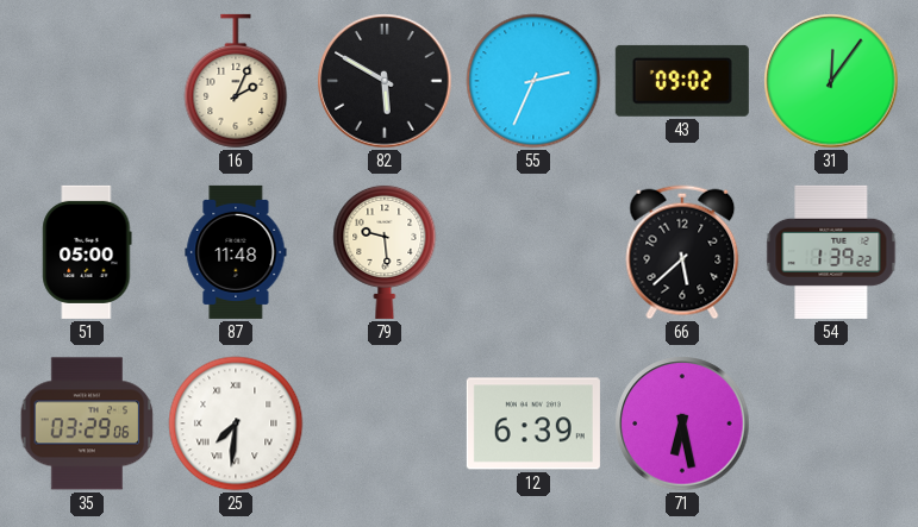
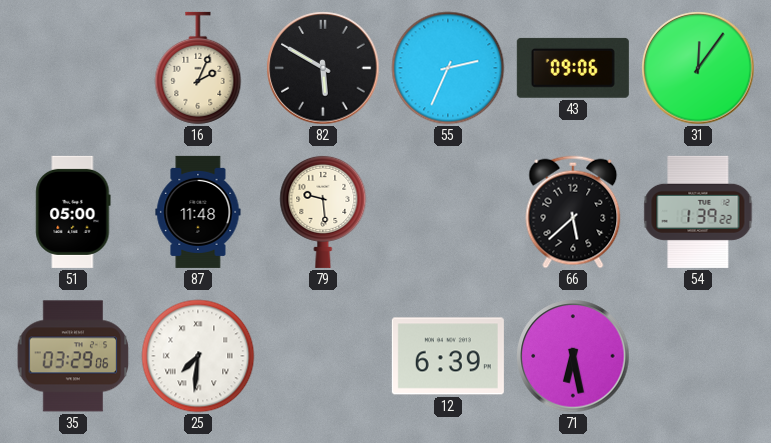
43: 09:02 -> 09:06
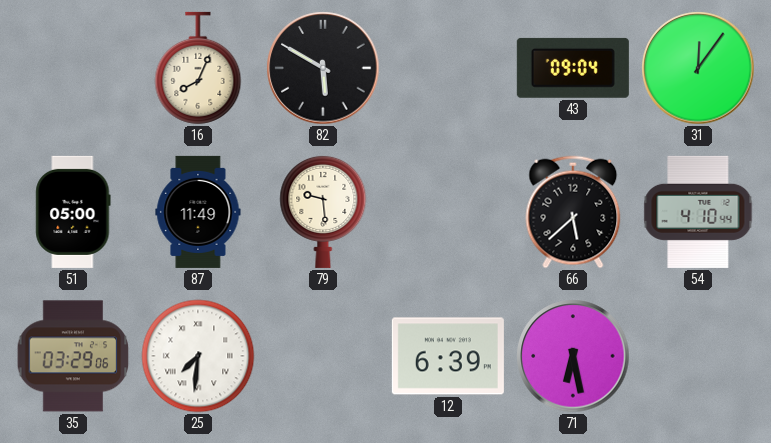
16: 2:04 -> 8:04
55: 2:34 -> none
43: 09:06 -> 09:04
87: 11:48 -> 11:49
54: 1:39 -> 4:10
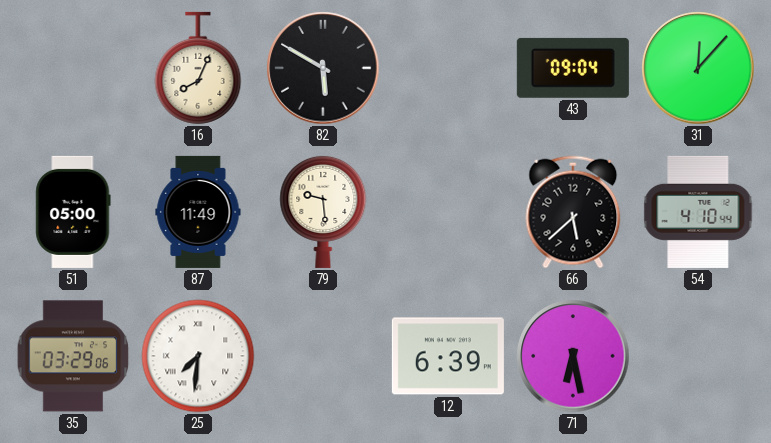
31: 12:06 -> 12:07
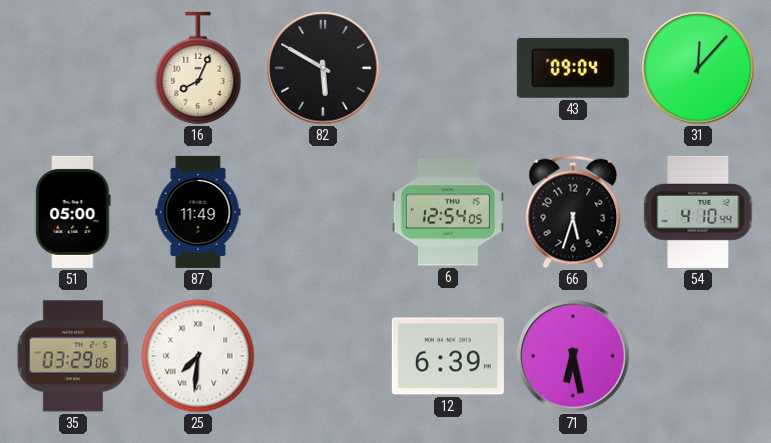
79: 9:29 -> none
6: none -> 12:54
66: 5:38 -> 5:33
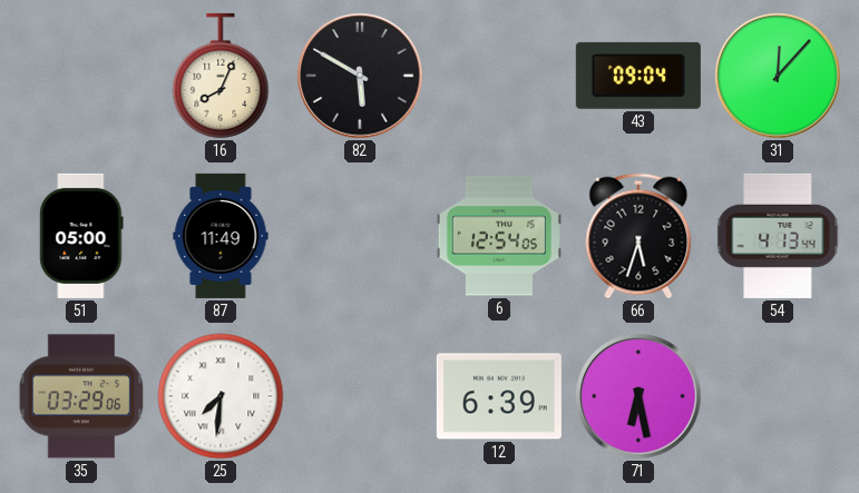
54: 4:10 -> 4:13
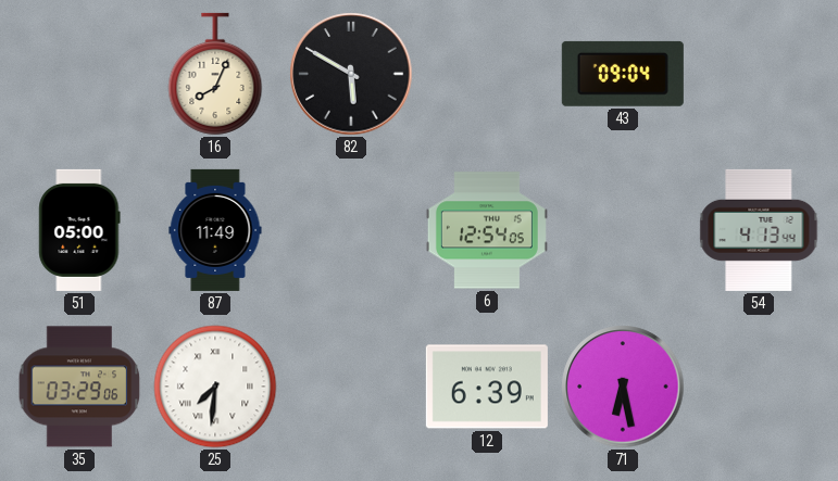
31: 12:07 -> none
66: 5:33 -> none
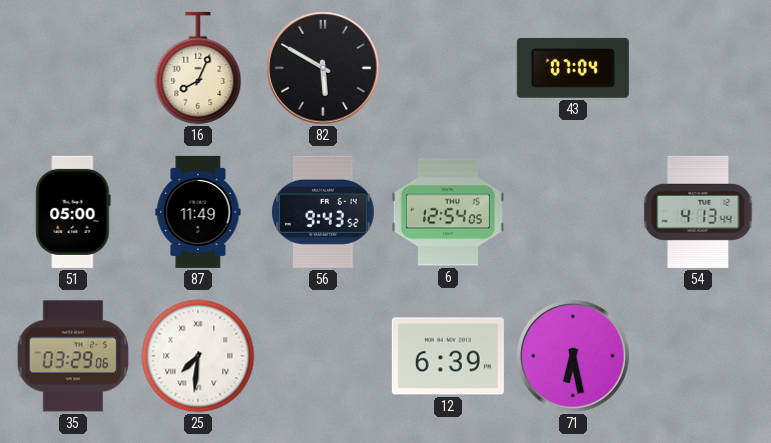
43: 09:04 -> 07:04
56: none -> 9:43
